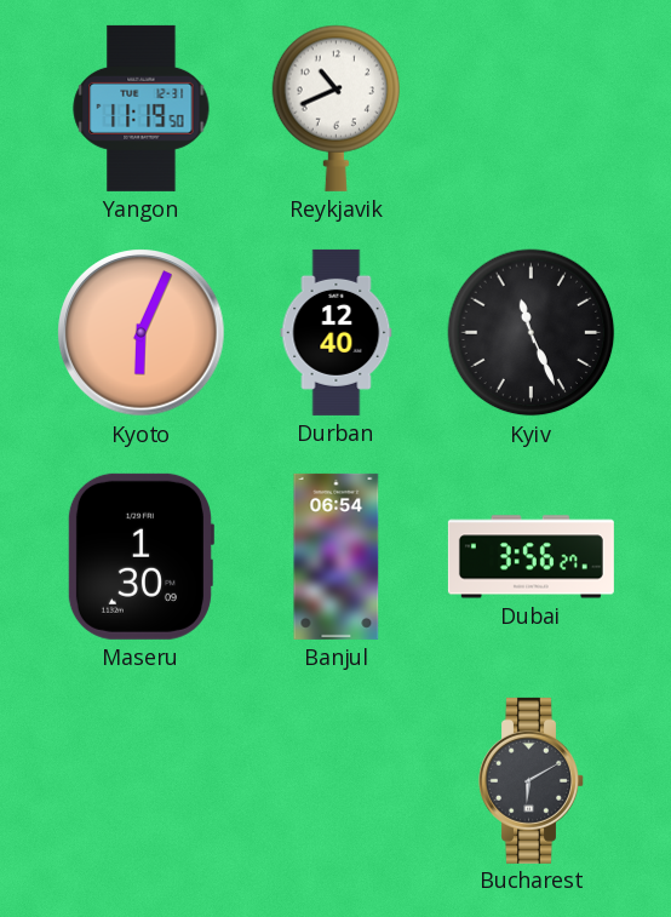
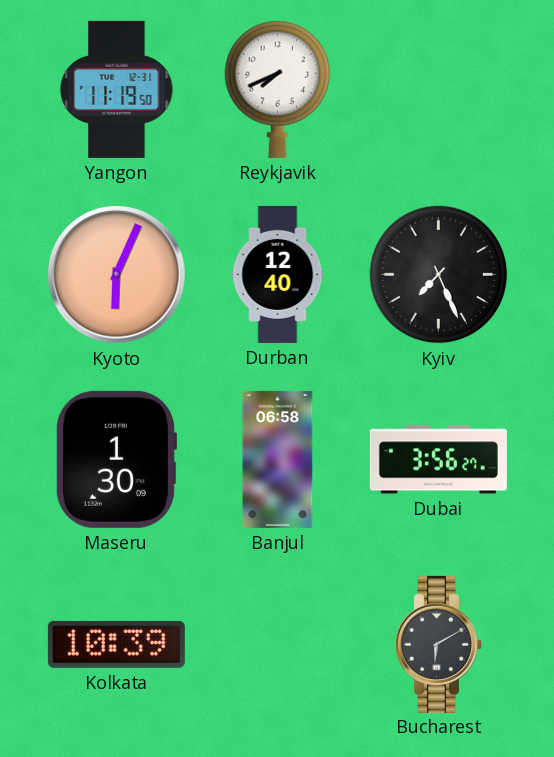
Reykjavik: 10:41 -> 7:41
Kyiv: 11:26 -> 7:26
Banjul: 06:54 -> 06:58
Kolkata: none -> 10:39
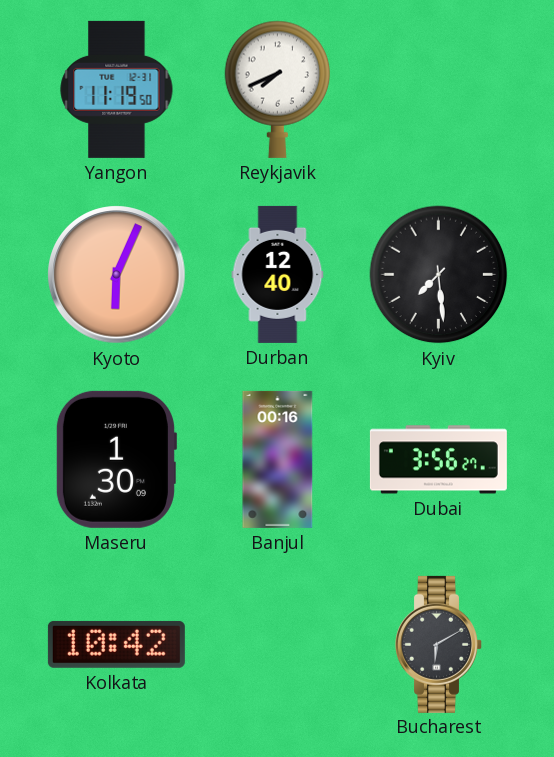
Kyiv: 7:26 -> 7:29
Banjul: 06:58 -> 00:16
Kolkata: 10:39 -> 10:42
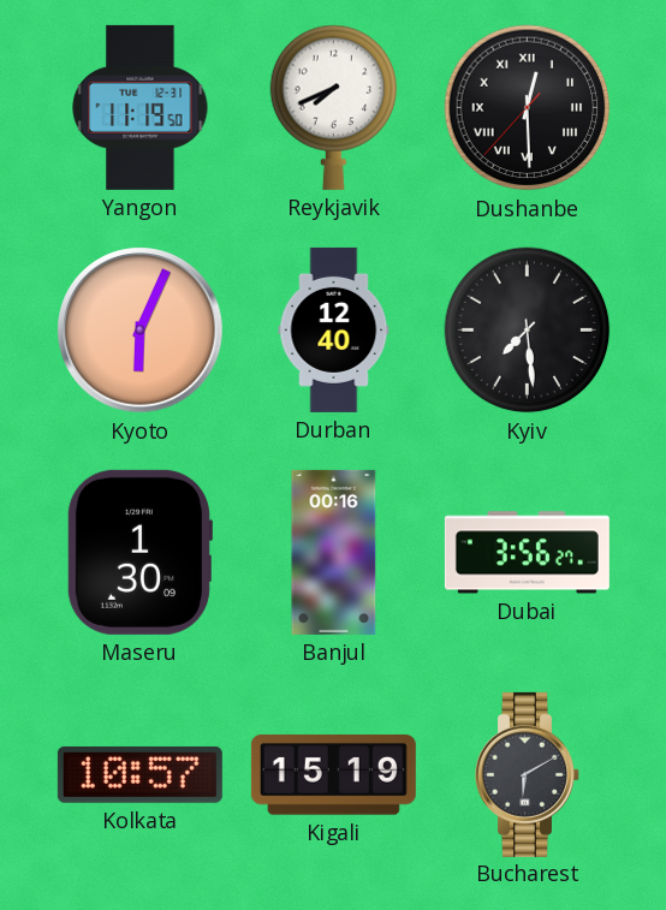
Dushanbe: none -> 12:29
Kolkata: 10:42 -> 10:57
Kigali: none -> 15:19
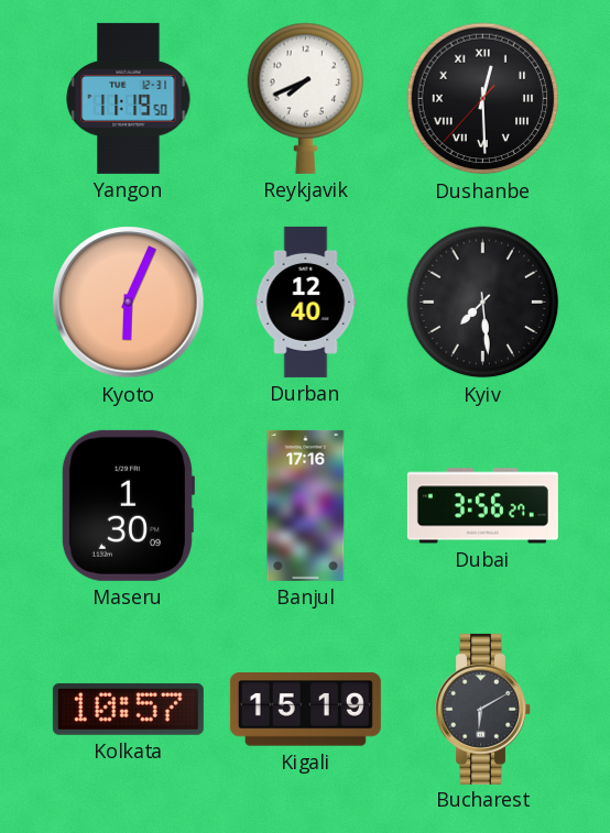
Banjul: 00:16 -> 17:16
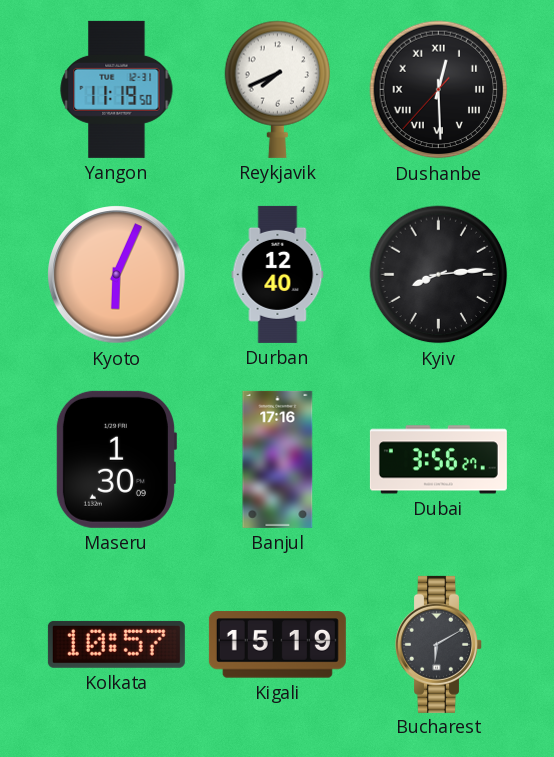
Kyiv: 7:29 -> 8:14
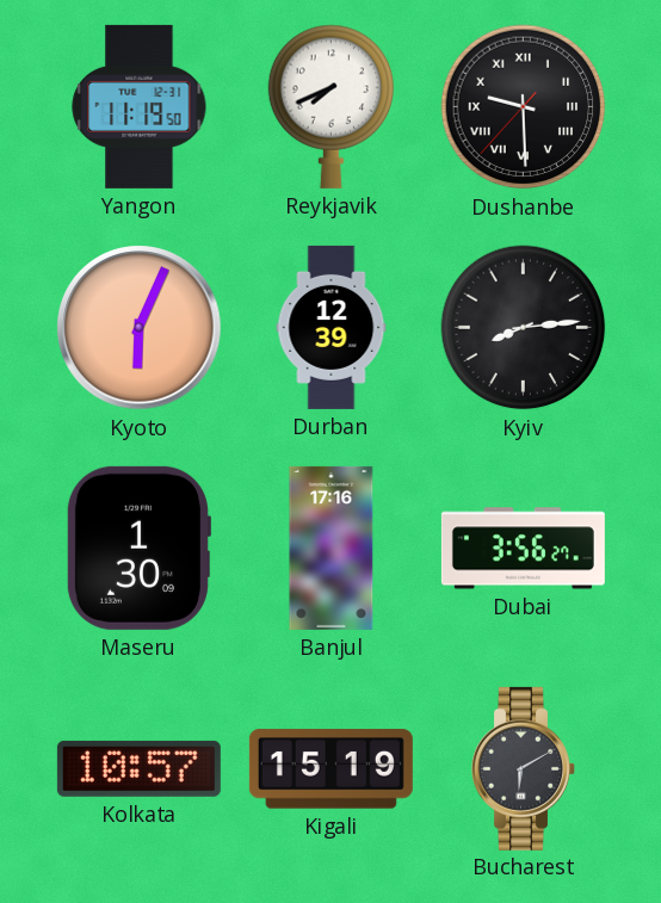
Dushanbe: 12:29 -> 9:29
Durban: 12:40 -> 12:39
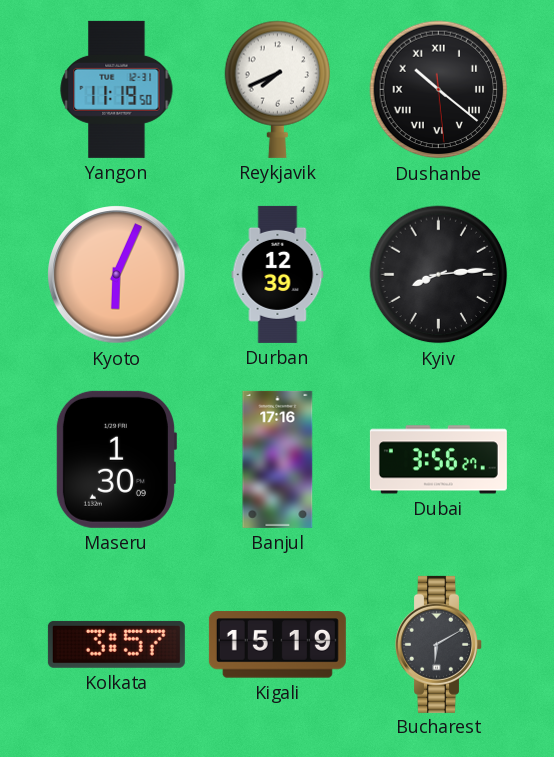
Dushanbe: 9:29 -> 10:21
Kolkata: 10:57 -> 3:57
